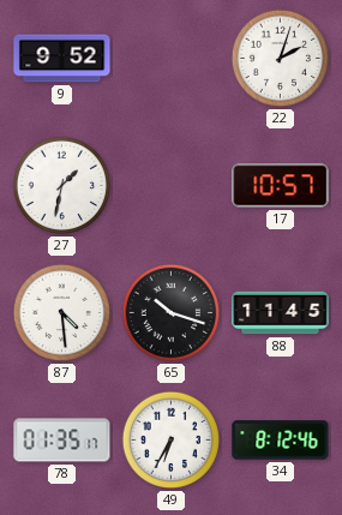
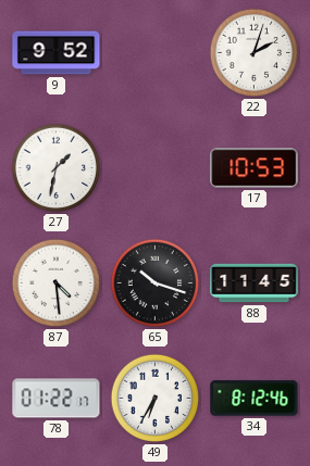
17: 10:57 -> 10:53
78: 01:35 -> 01:22
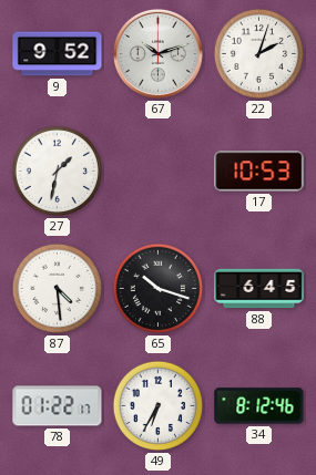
67: none -> 10:12
88: 11:45 -> 6:45
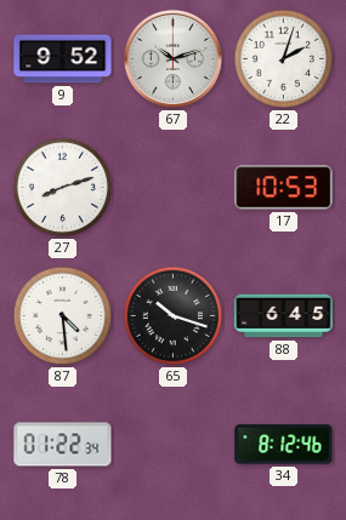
27: 1:32 -> 8:12
78: 01:22:17 -> 01:22:34
49: 6:35 -> none
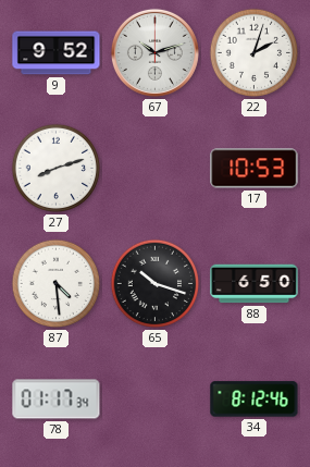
88: 6:45 -> 6:50
78: 01:22 -> 01:17
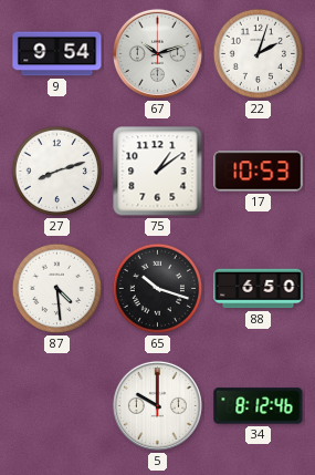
9: 9:52 -> 9:54
75: none -> 1:09
78: 01:17 -> none
5: none -> 10:00
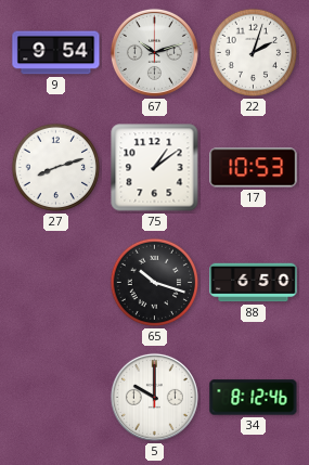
87: 4:29 -> none
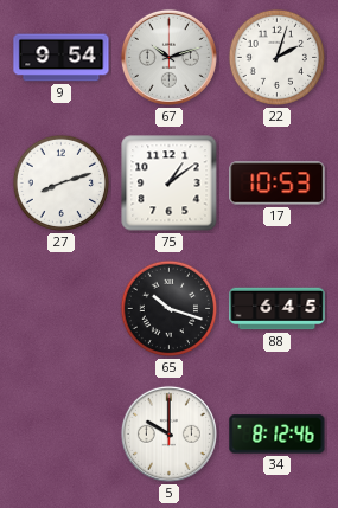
88: 6:50 -> 6:45
